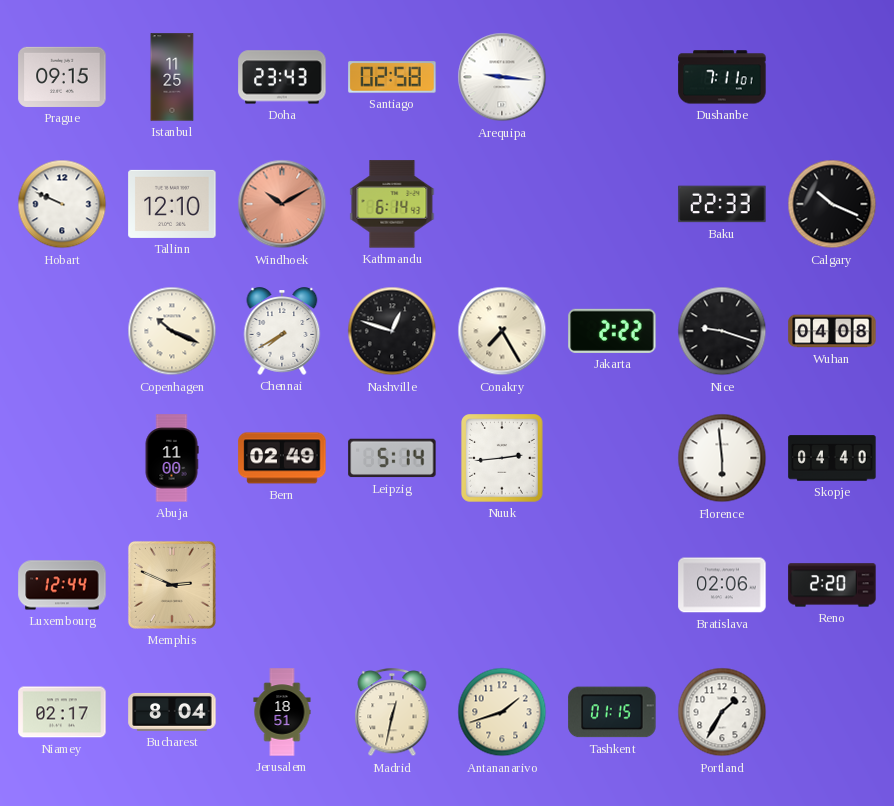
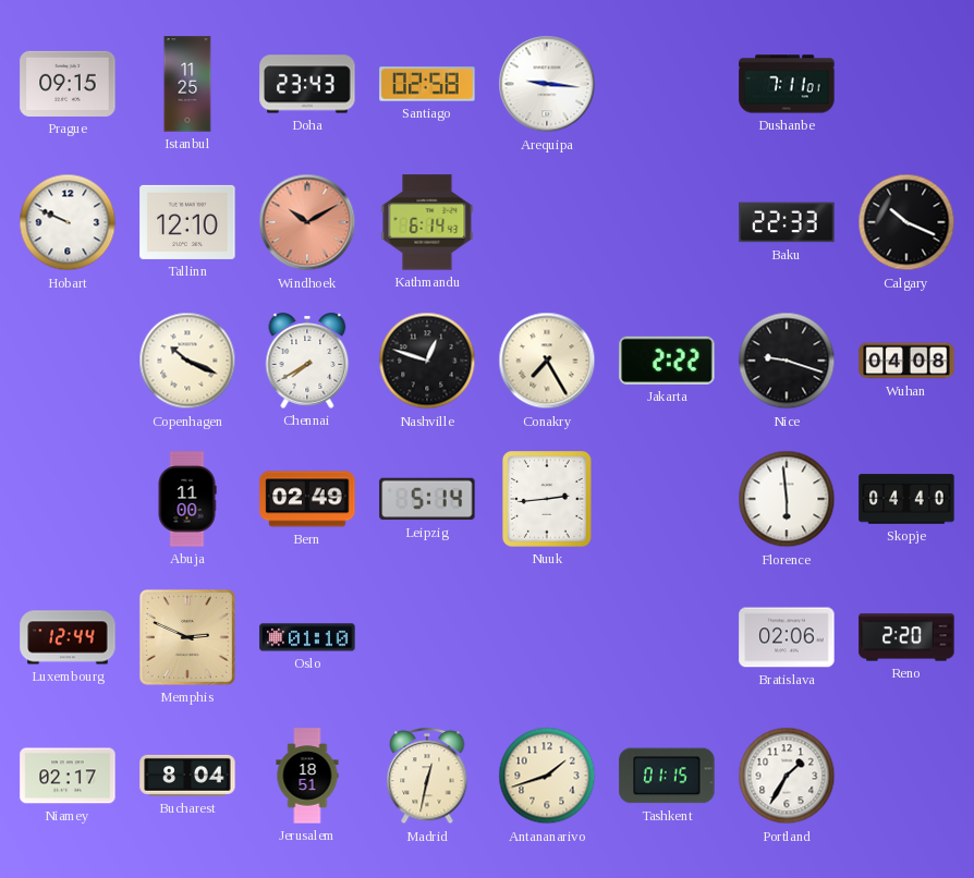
Oslo: none -> 01:10
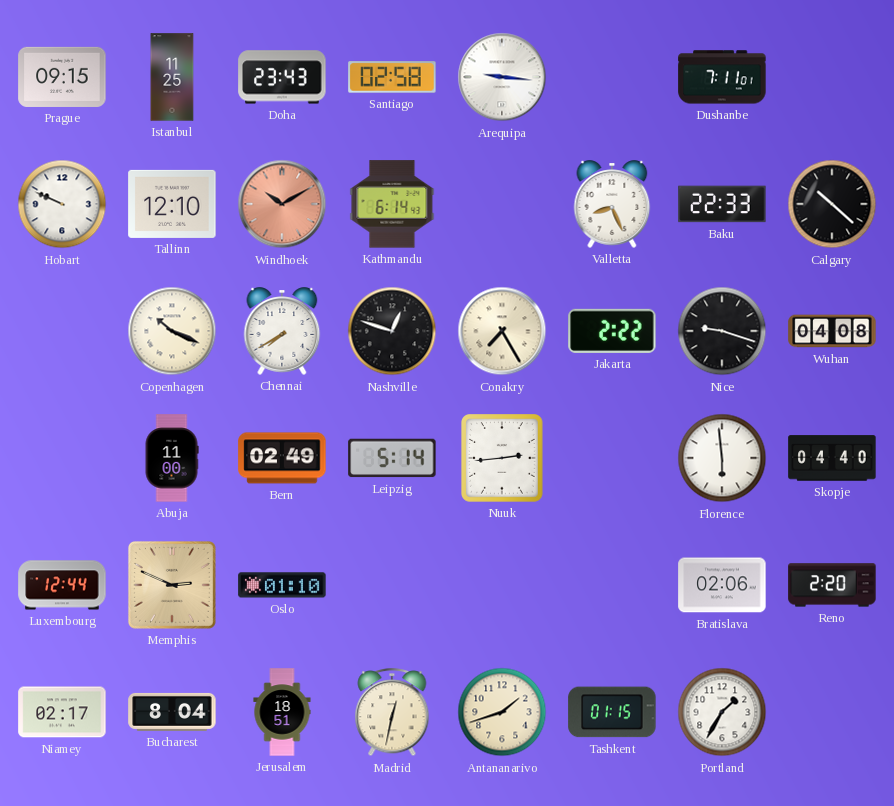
Valletta: none -> 8:26
Calgary: 10:19 -> 10:22
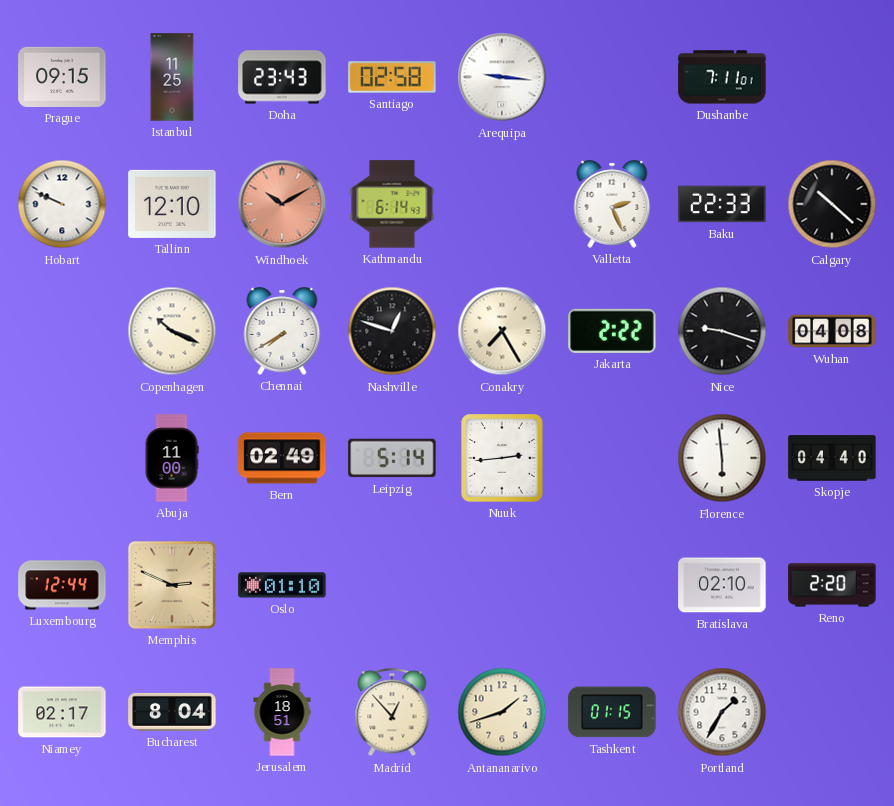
Valletta: 8:26 -> 2:26
Bratislava: 02:06 -> 02:10
Madrid: 12:32 -> 12:53
